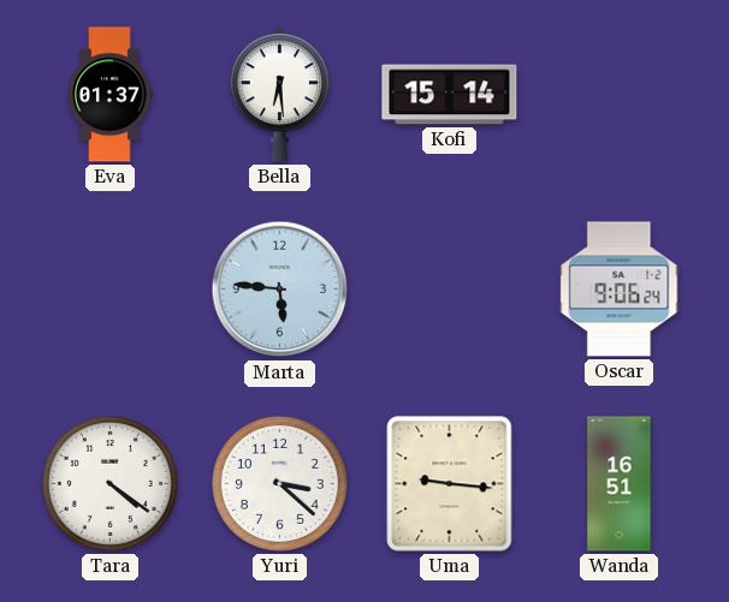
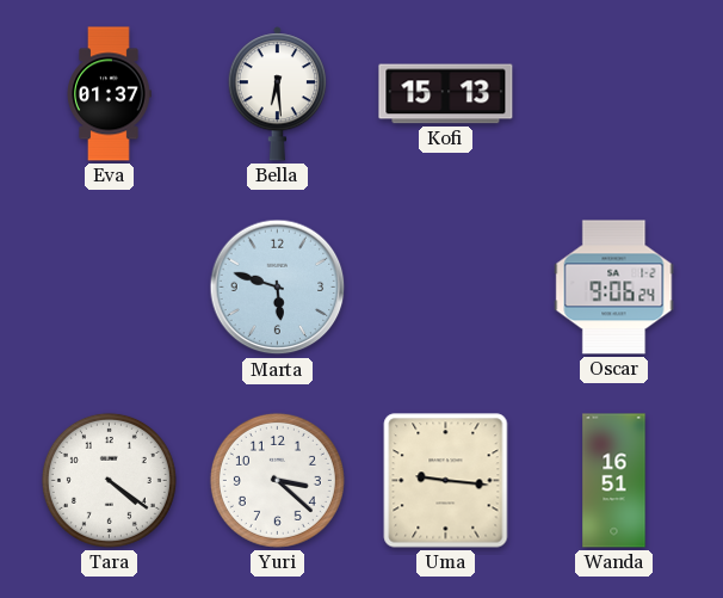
Kofi: 15:14 -> 15:13
Marta: 5:46 -> 5:48
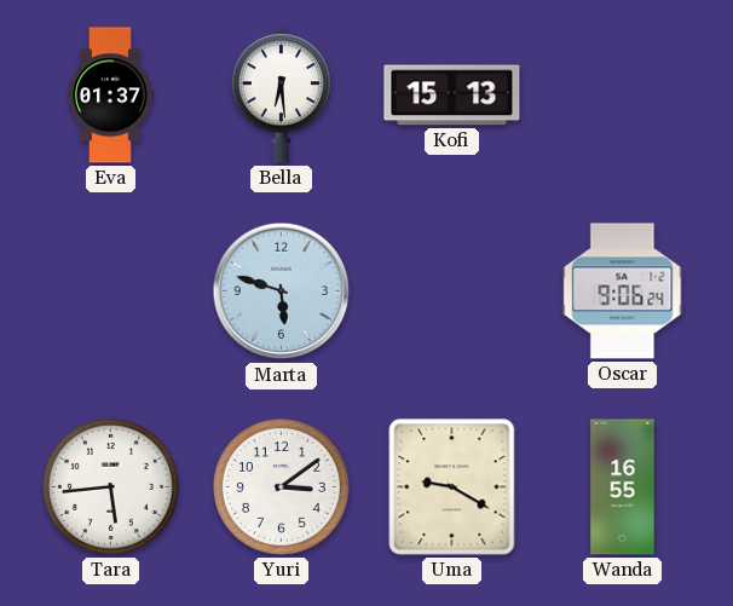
Tara: 4:21 -> 5:44
Yuri: 3:22 -> 3:09
Uma: 9:16 -> 9:20
Wanda: 16:51 -> 16:55
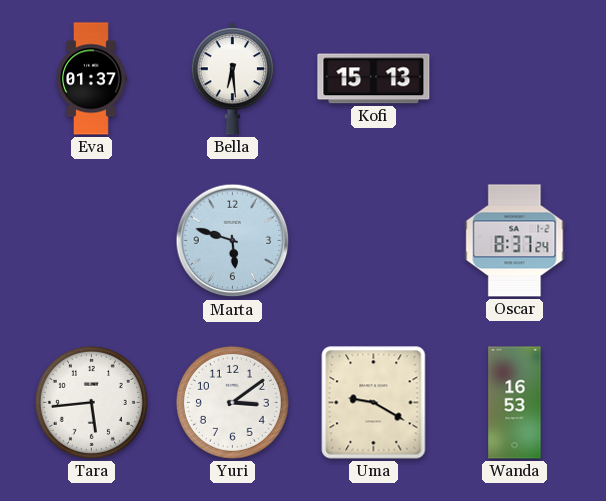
Oscar: 9:06 -> 8:37
Wanda: 16:55 -> 16:53
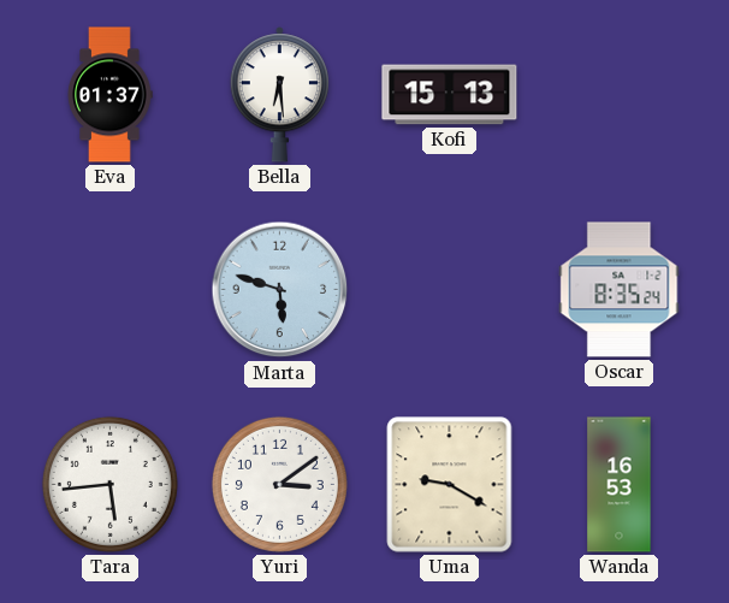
Oscar: 8:37 -> 8:35
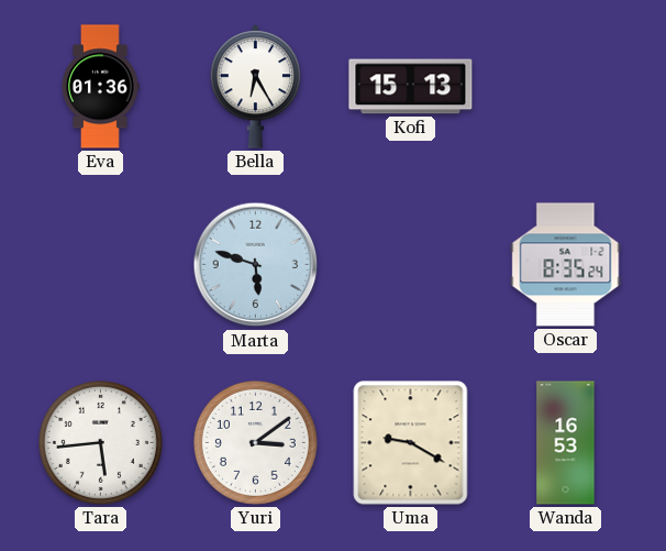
Eva: 01:37 -> 01:36
Bella: 6:29 -> 6:25
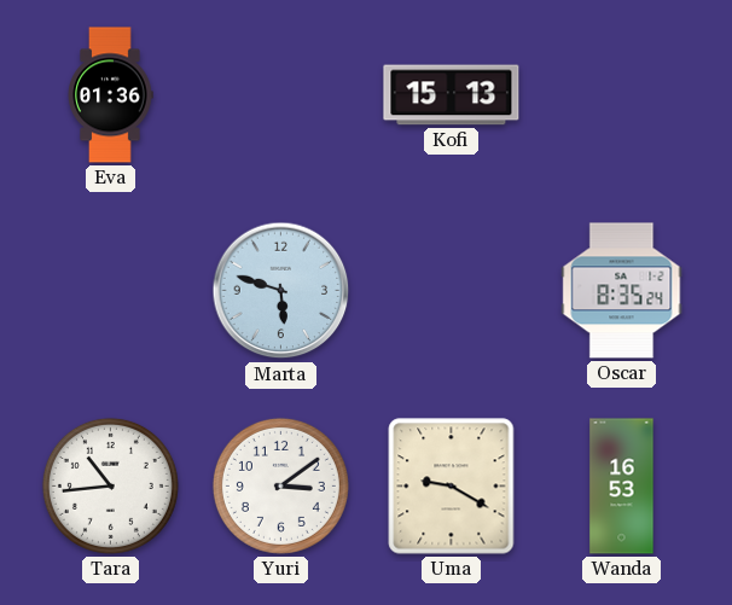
Bella: 6:25 -> none
Tara: 5:44 -> 10:44
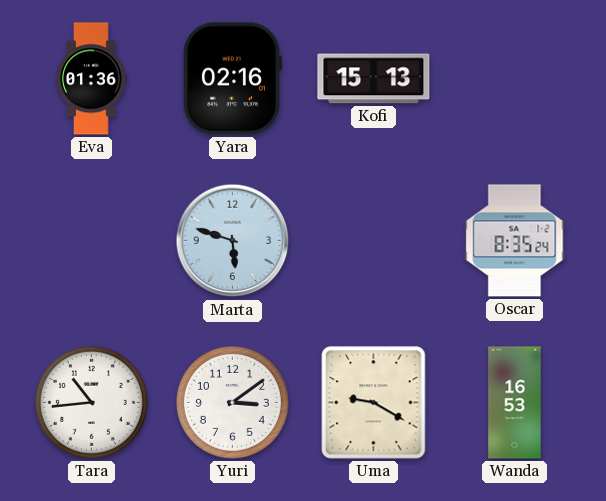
Yara: none -> 02:16
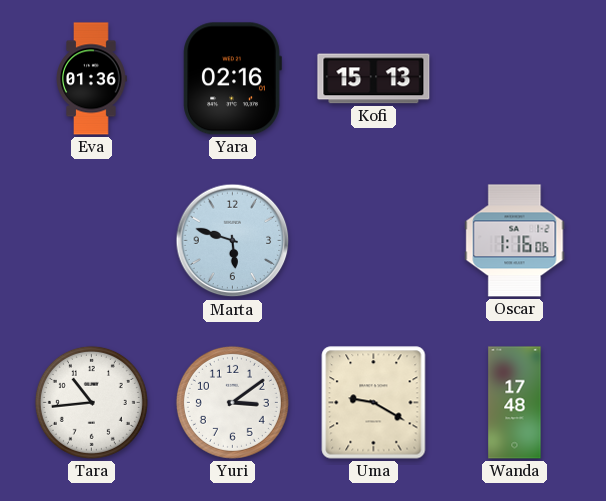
Oscar: 8:35 -> 1:16
Wanda: 16:53 -> 17:48
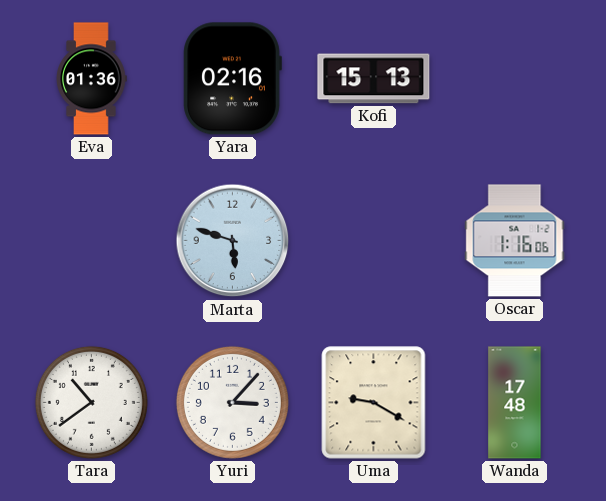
Tara: 10:44 -> 10:39
Yuri: 3:09 -> 3:07
